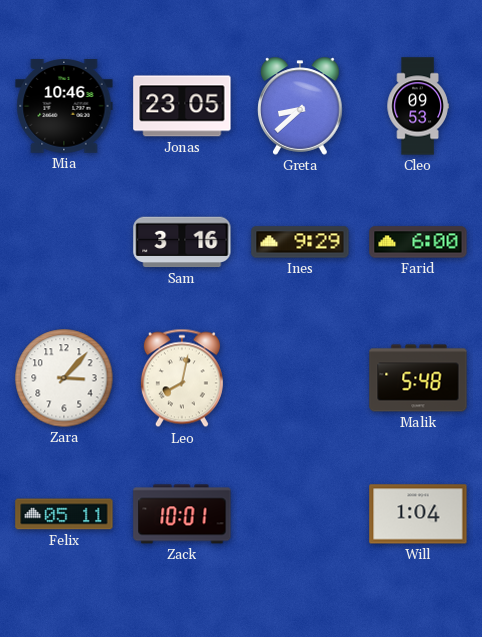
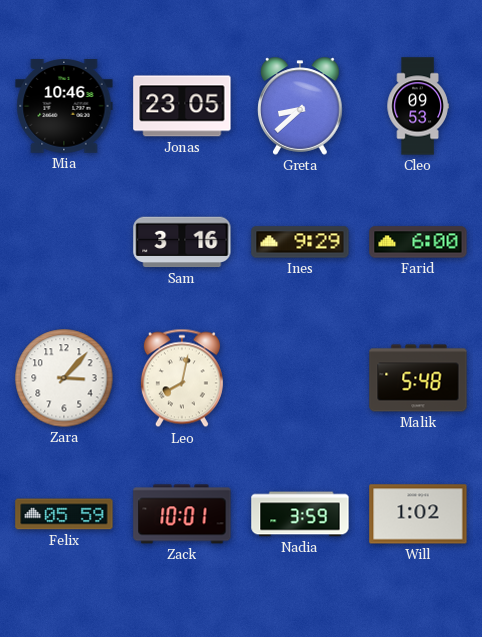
Felix: 05:11 -> 05:59
Nadia: none -> 3:59
Will: 1:04 -> 1:02
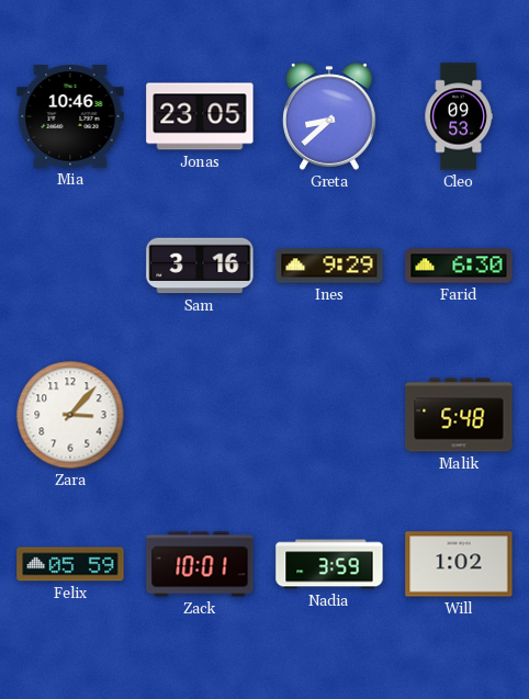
Farid: 6:00 -> 6:30
Leo: 8:02 -> none
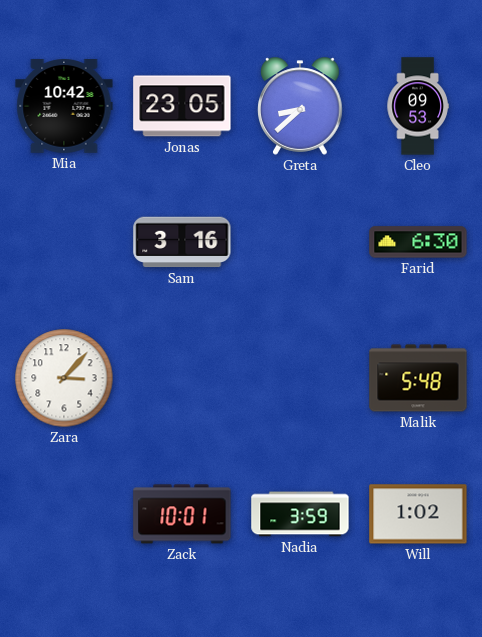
Mia: 10:46 -> 10:42
Ines: 9:29 -> none
Felix: 05:59 -> none
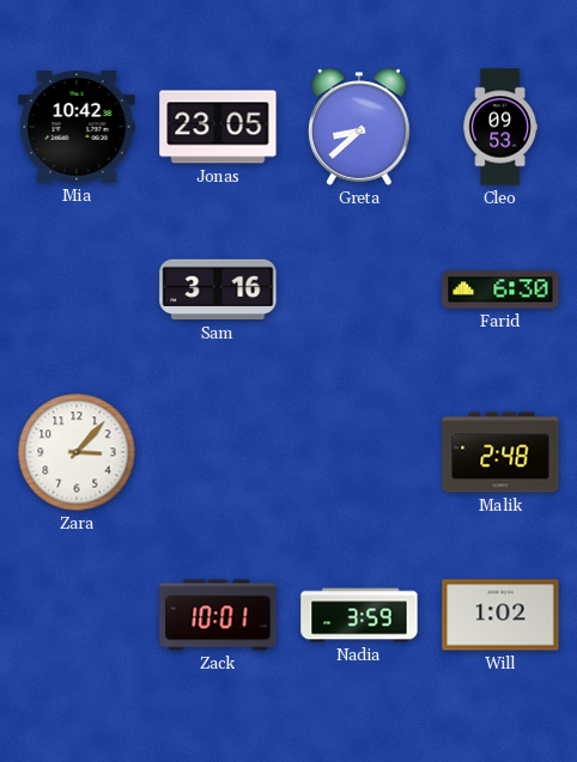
Malik: 5:48 -> 2:48
